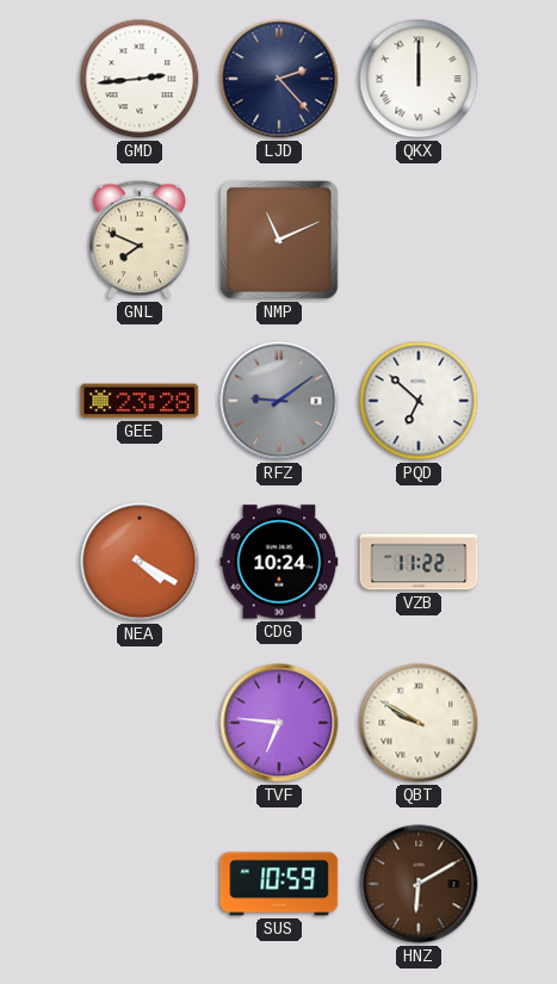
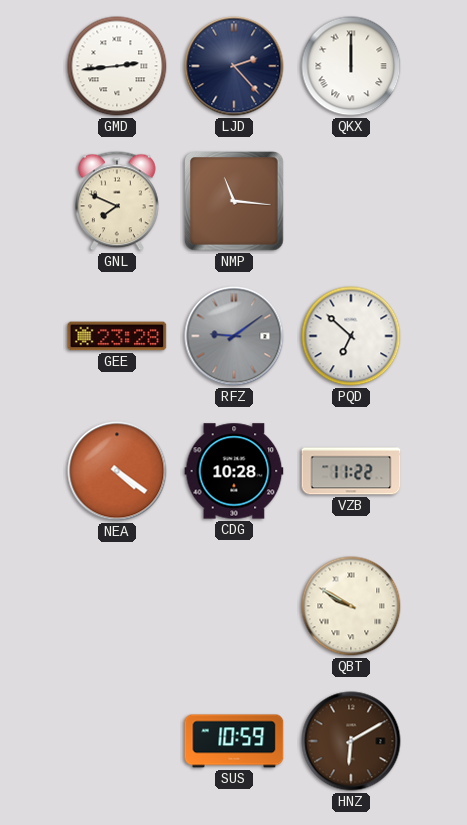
NMP: 11:11 -> 11:16
NEA: 4:20 -> 4:21
CDG: 10:24 -> 10:28
TVF: 6:46 -> none
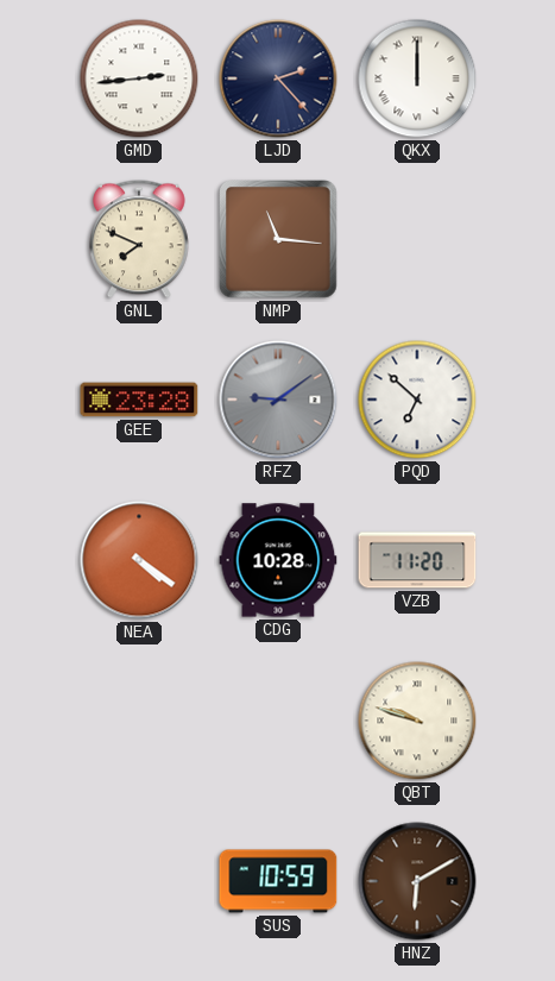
VZB: 11:22 -> 11:20
QBT: 9:50 -> 9:48
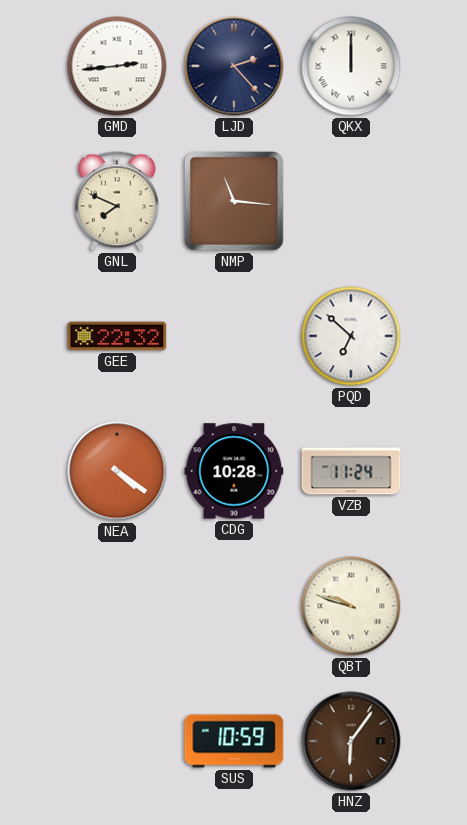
GEE: 23:28 -> 22:32
RFZ: 9:09 -> none
VZB: 11:20 -> 11:24
HNZ: 6:10 -> 6:06
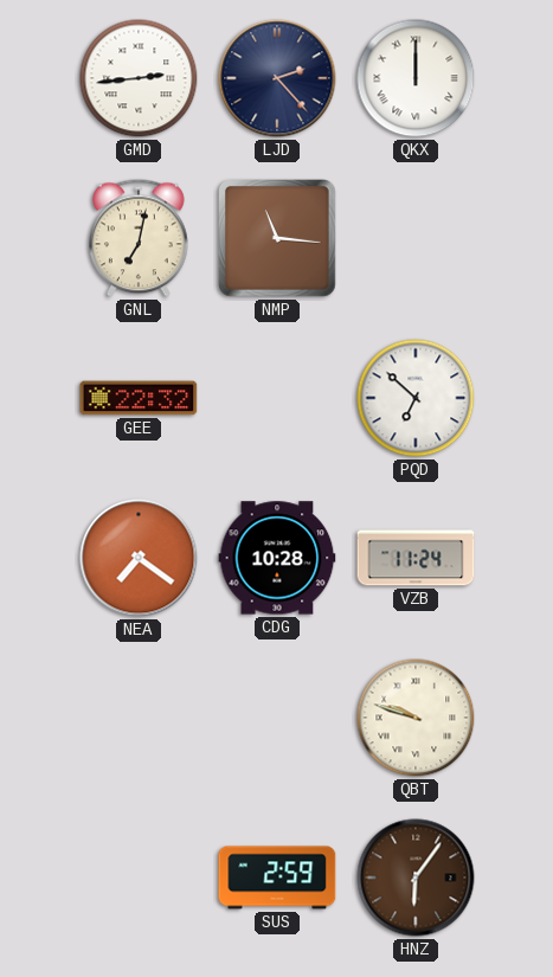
GNL: 7:49 -> 7:02
NEA: 4:21 -> 7:21
SUS: 10:59 -> 2:59
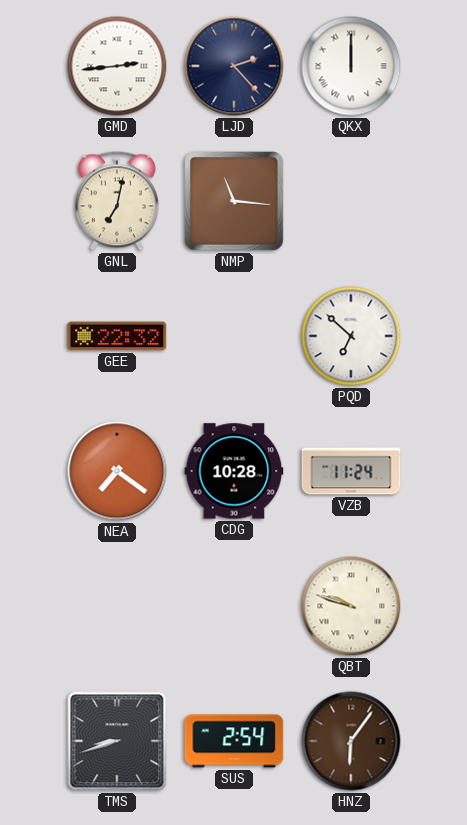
TMS: none -> 8:42
SUS: 2:59 -> 2:54
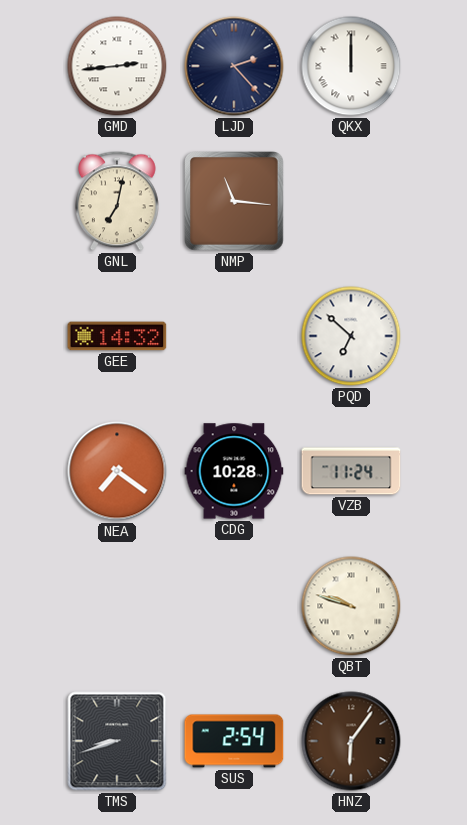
GEE: 22:32 -> 14:32
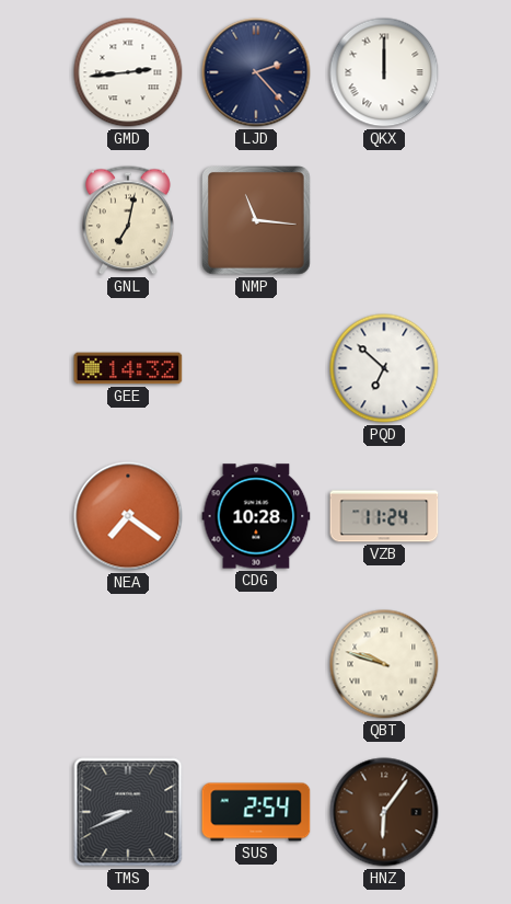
TMS: 8:42 -> 8:41
